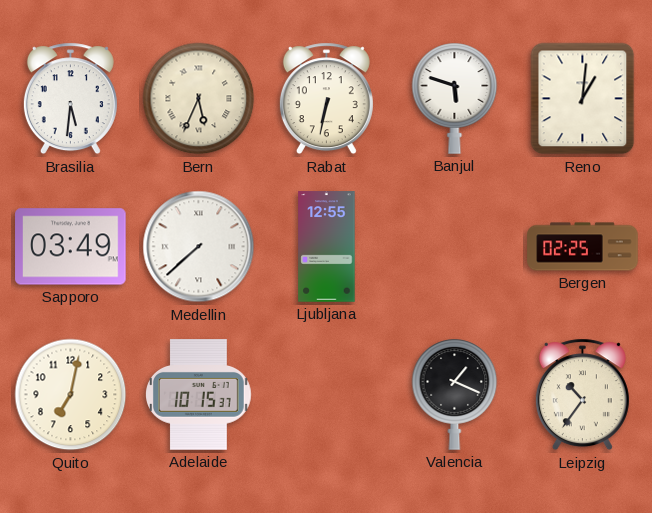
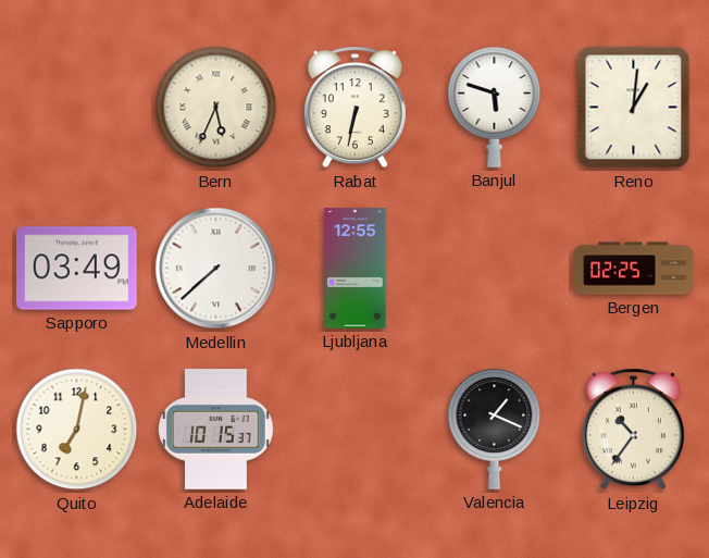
Brasilia: 5:31 -> none
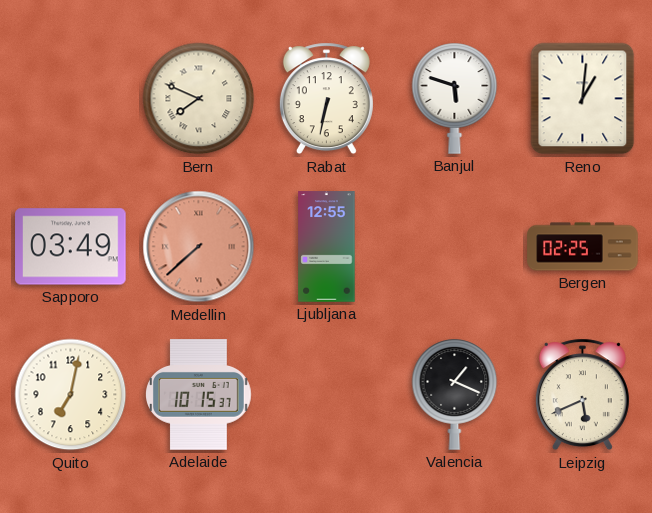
Bern: 5:34 -> 7:49
Medellin dial: white -> salmon
Leipzig: 10:36 -> 5:41
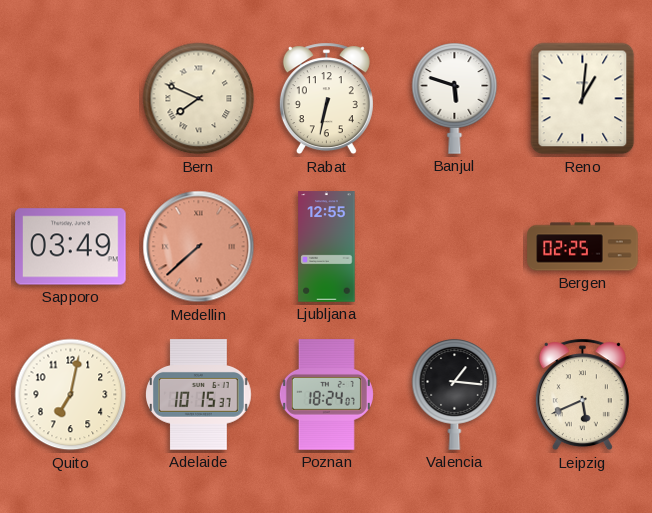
Poznan: none -> 18:24
Valencia: 1:19 -> 1:16
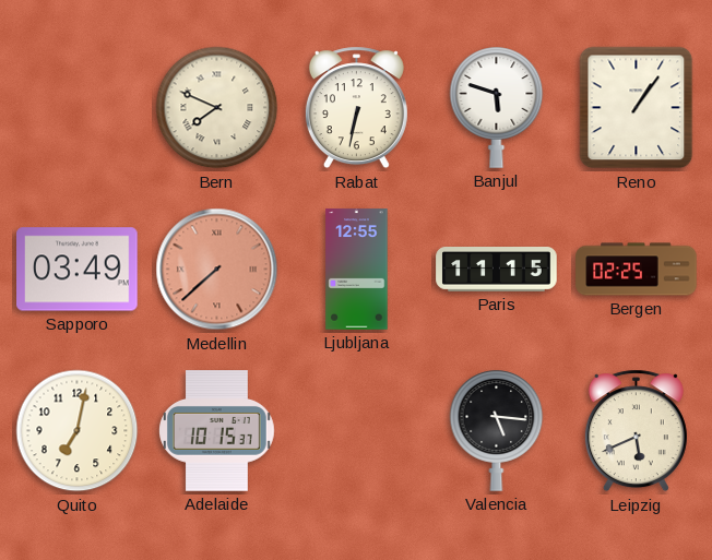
Reno: 1:01 -> 1:06
Paris: none -> 11:15
Poznan: 18:24 -> none
Valencia: 1:16 -> 5:16
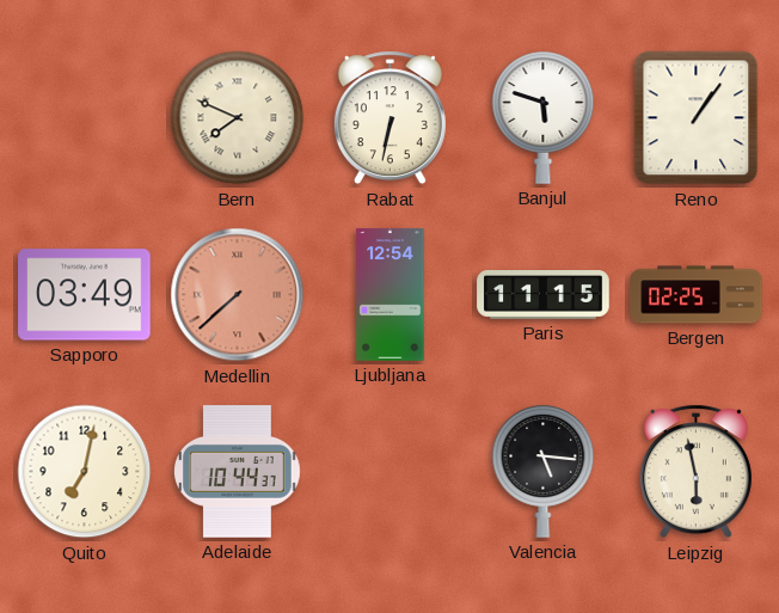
Ljubljana: 12:55 -> 12:54
Adelaide: 10:15 -> 10:44
Leipzig: 5:41 -> 5:58
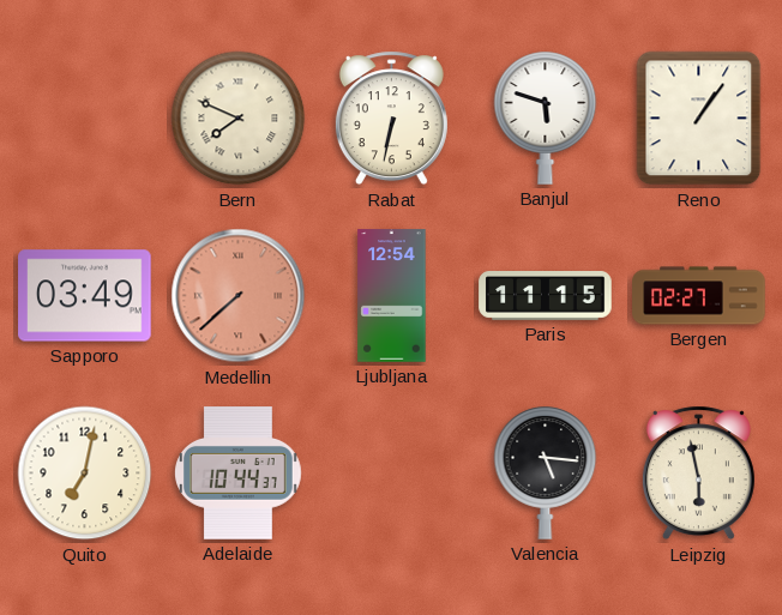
Bergen: 02:25 -> 02:27
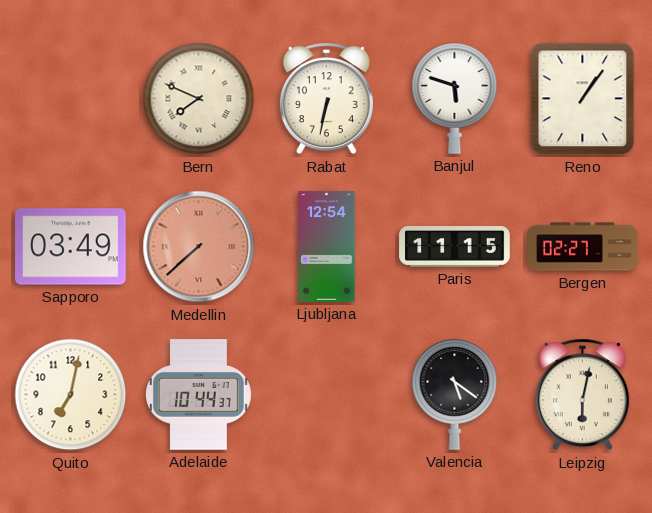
Valencia: 5:16 -> 5:21
Leipzig: 5:58 -> 6:02
